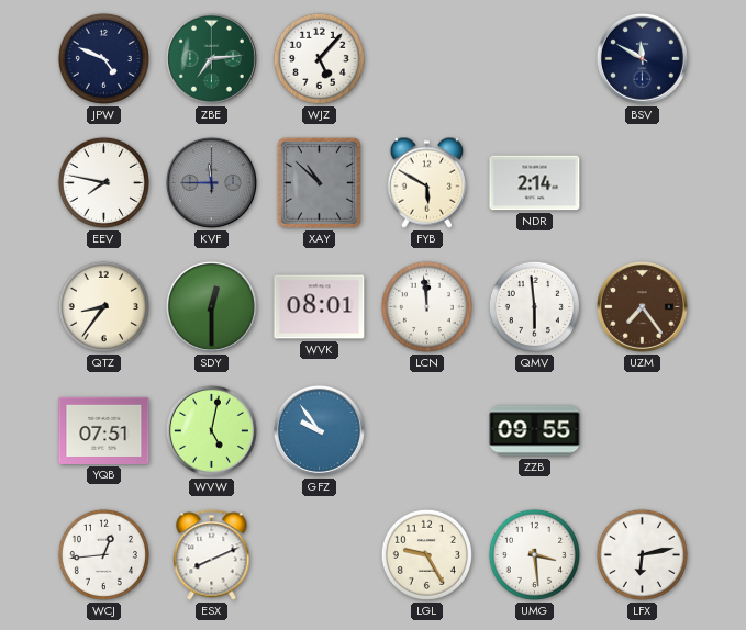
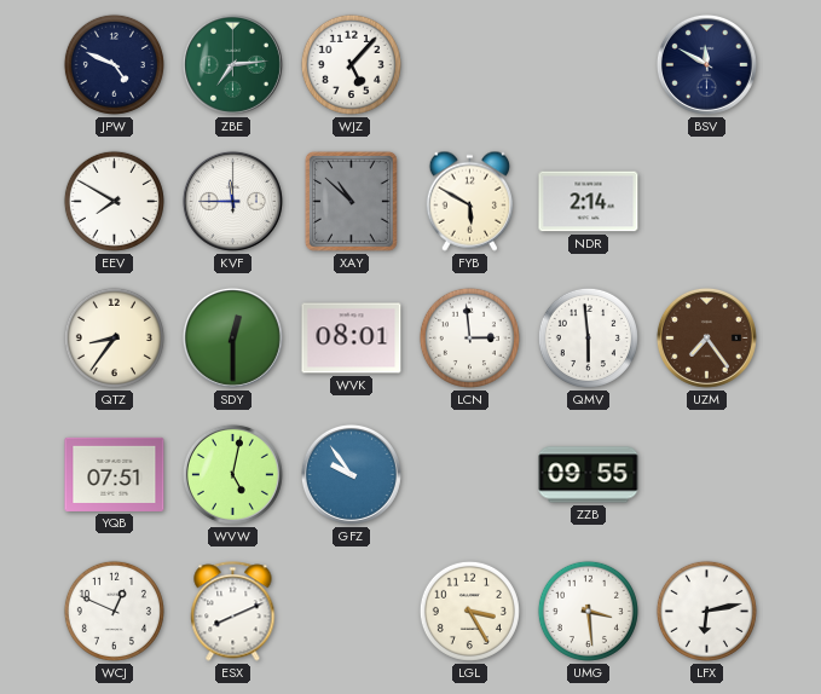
EEV: 7:47 -> 7:50
KVF dial: grey -> white
LCN: 11:59 -> 2:59
WCJ: 12:44 -> 12:49
LGL: 9:25 -> 3:25
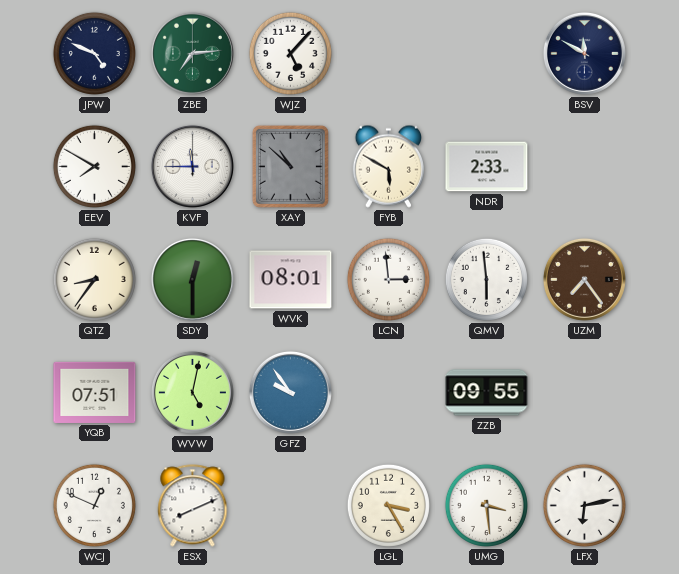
NDR: 2:14 -> 2:33
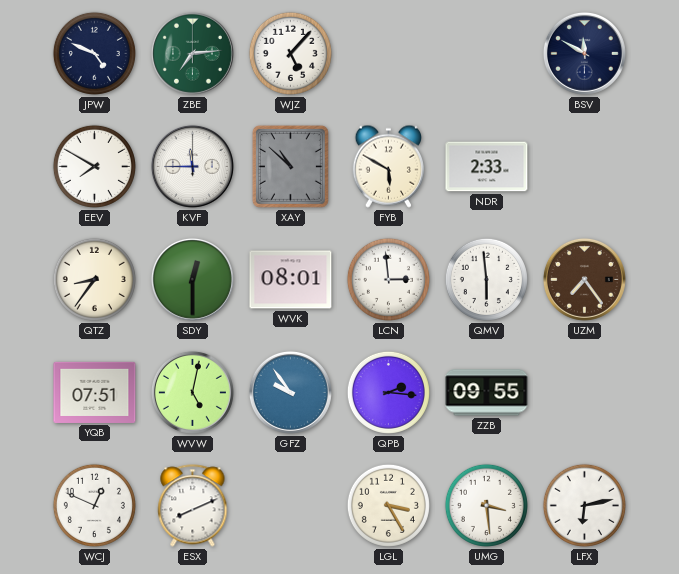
QPB: none -> 2:16
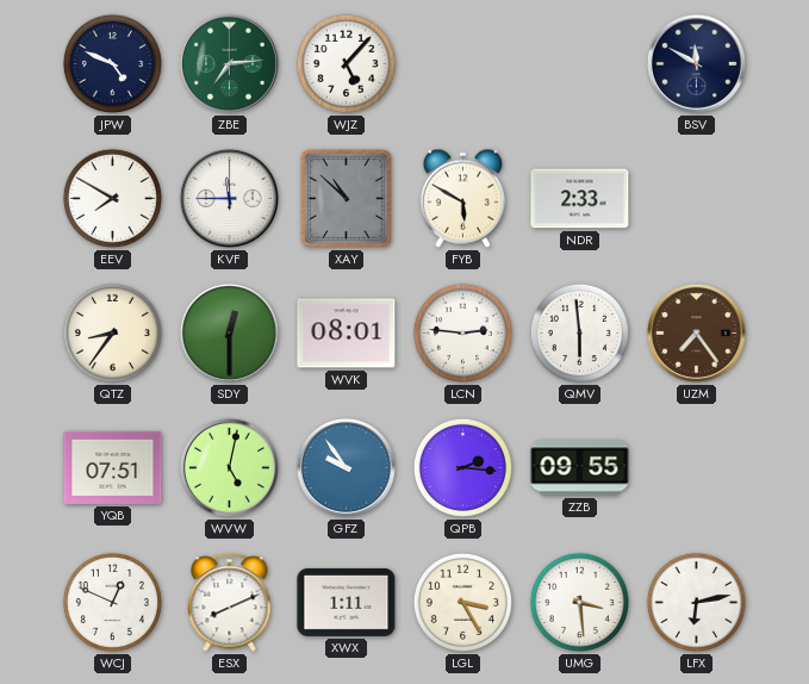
LCN: 2:59 -> 2:46
XWX: none -> 1:11
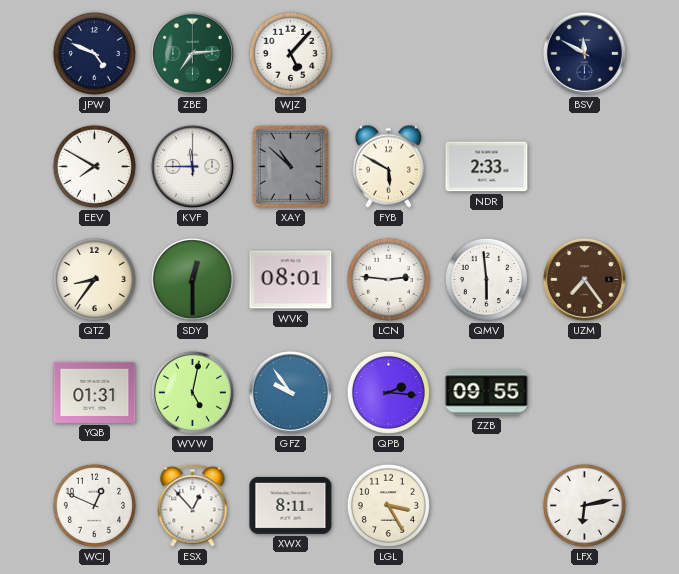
YQB: 07:51 -> 01:31
ESX: 8:11 -> 12:53
XWX: 1:11 -> 8:11
UMG: 3:29 -> none
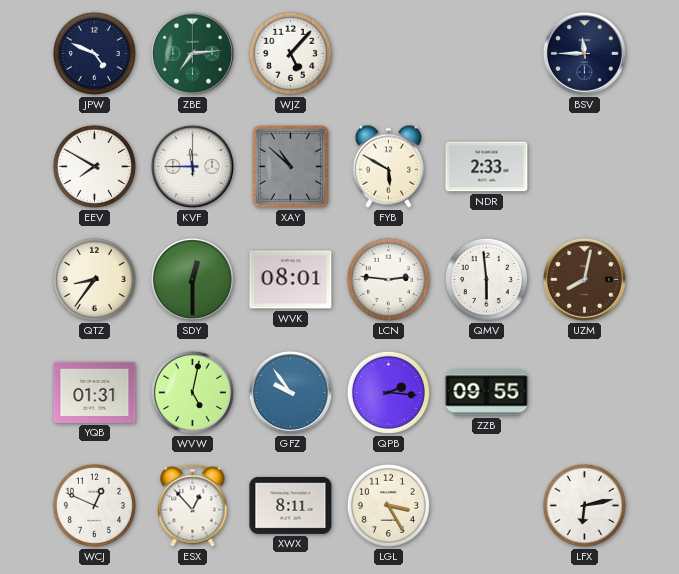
BSV: 11:50 -> 11:45
UZM: 7:24 -> 8:02
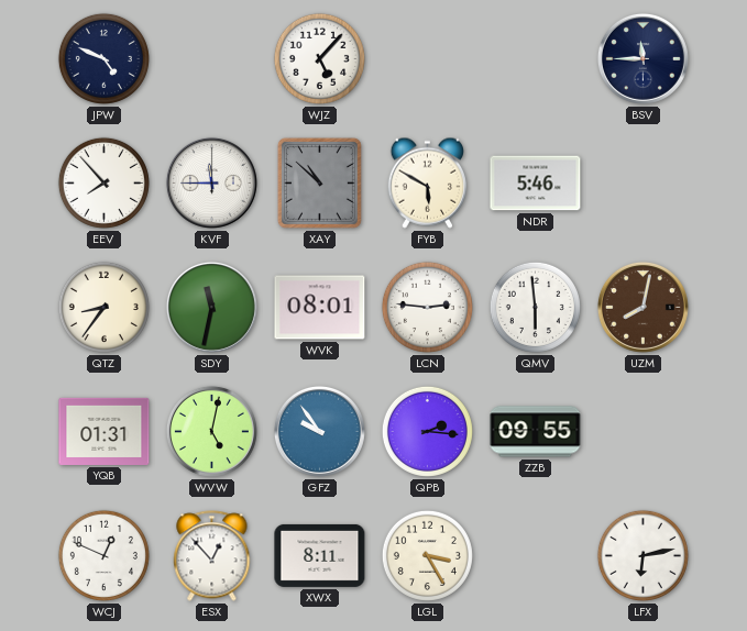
ZBE: 7:14 -> none
EEV: 7:50 -> 7:53
NDR: 2:33 -> 5:46
SDY: 12:30 -> 11:32
